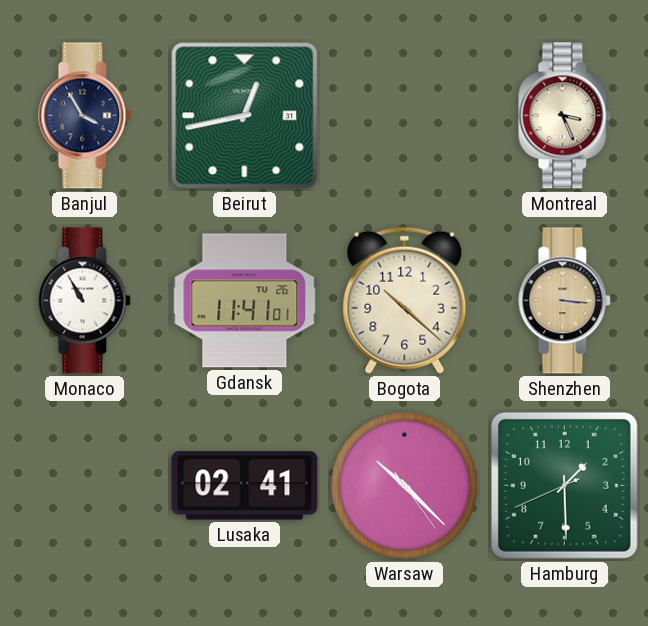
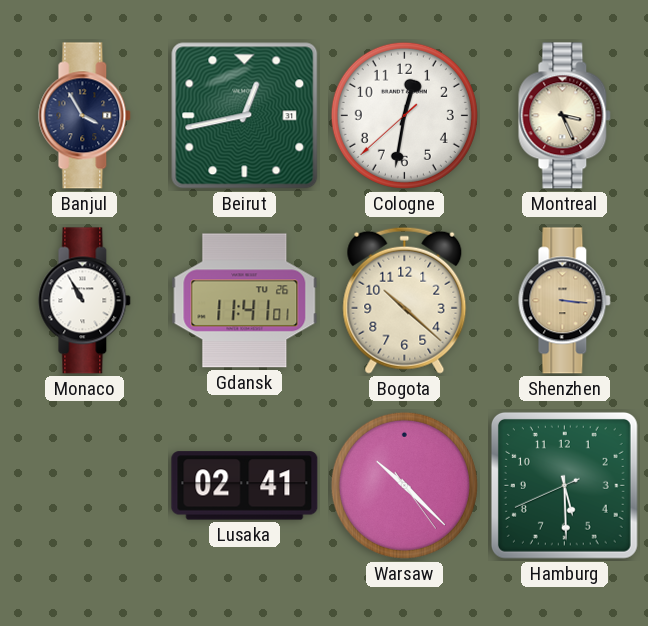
Cologne: none -> 12:31
Hamburg: 1:29 -> 5:29
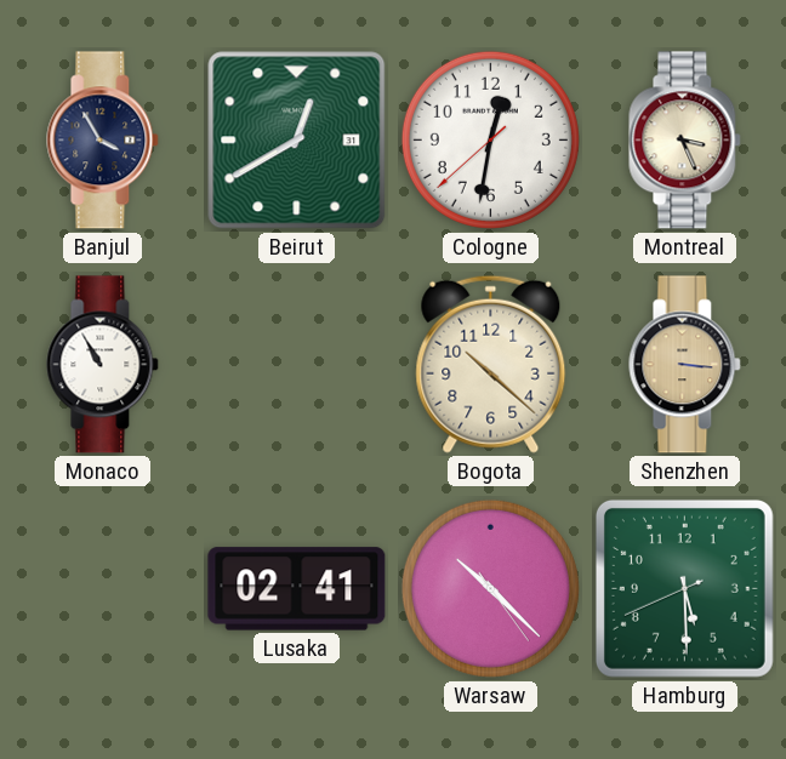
Beirut: 12:43 -> 12:40
Gdansk: 11:41 -> none
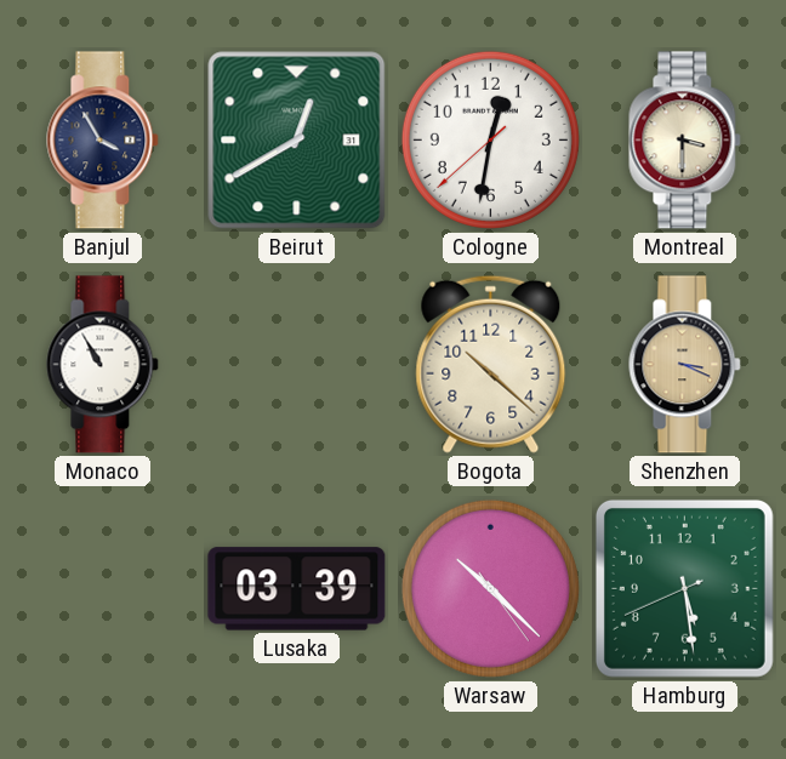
Montreal: 3:26 -> 3:30
Shenzhen: 3:16 -> 3:19
Lusaka: 02:41 -> 03:39
Hamburg: 5:29 -> 5:28
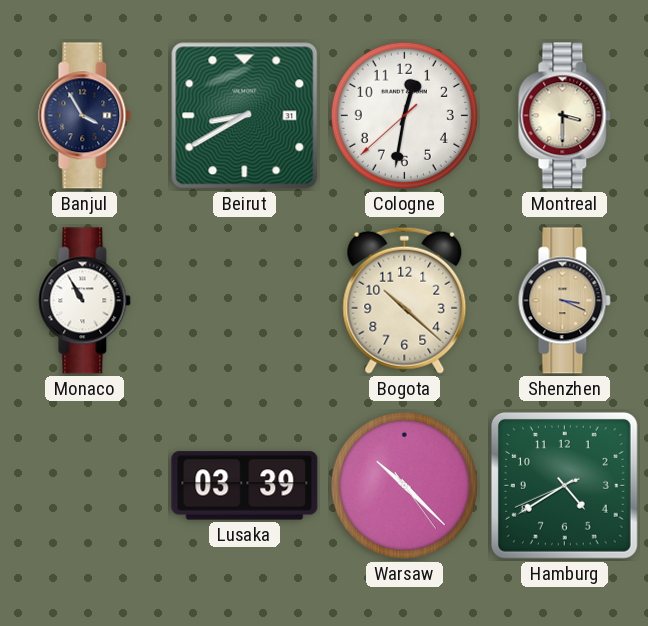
Beirut: 12:40 -> 8:40
Hamburg: 5:28 -> 4:39
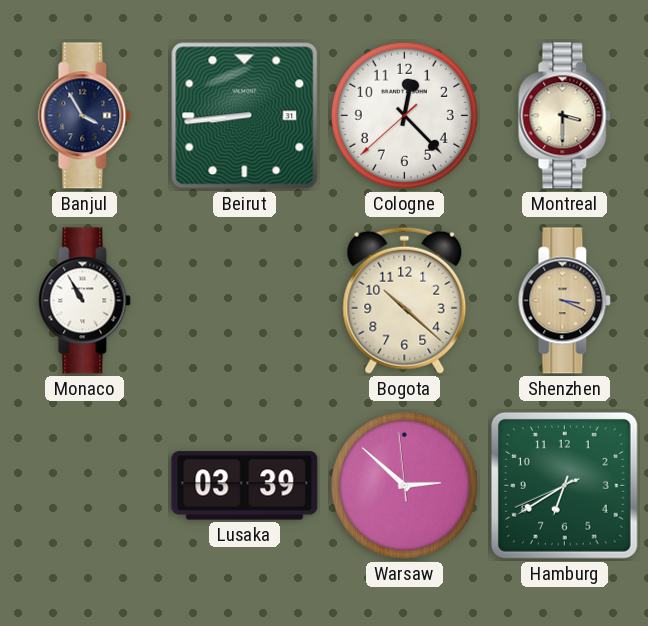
Beirut: 8:40 -> 8:44
Cologne: 12:31 -> 12:22
Warsaw: 10:22 -> 2:51
Hamburg: 4:39 -> 6:39
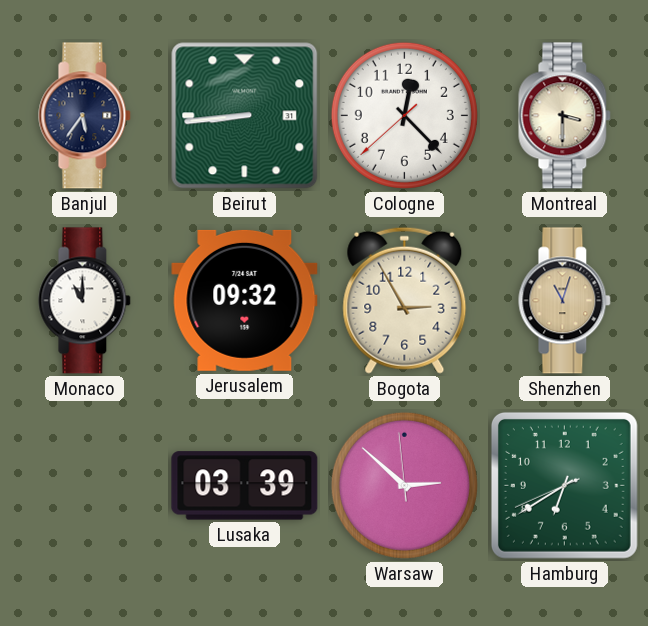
Banjul: 3:55 -> 5:36
Monaco: 10:55 -> 11:00
Jerusalem: none -> 09:32
Bogota: 10:22 -> 2:55
Shenzhen: 3:19 -> 11:03
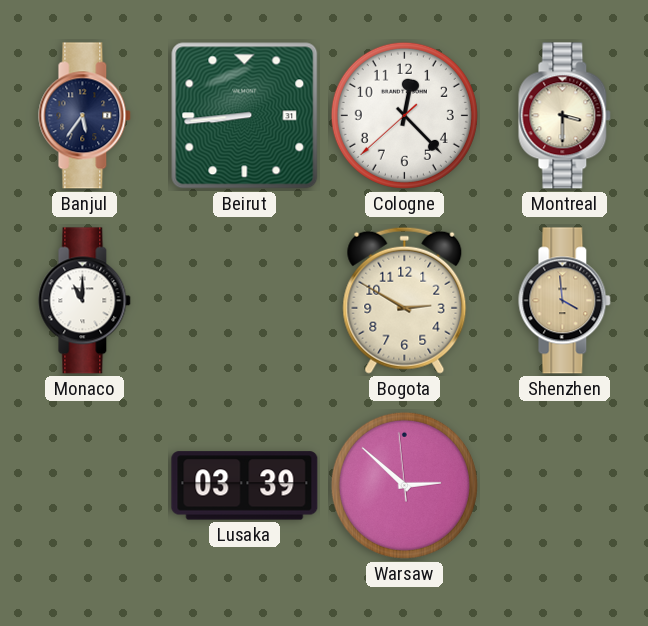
Jerusalem: 09:32 -> none
Bogota: 2:55 -> 2:50
Shenzhen: 11:03 -> 3:59
Hamburg: 6:39 -> none
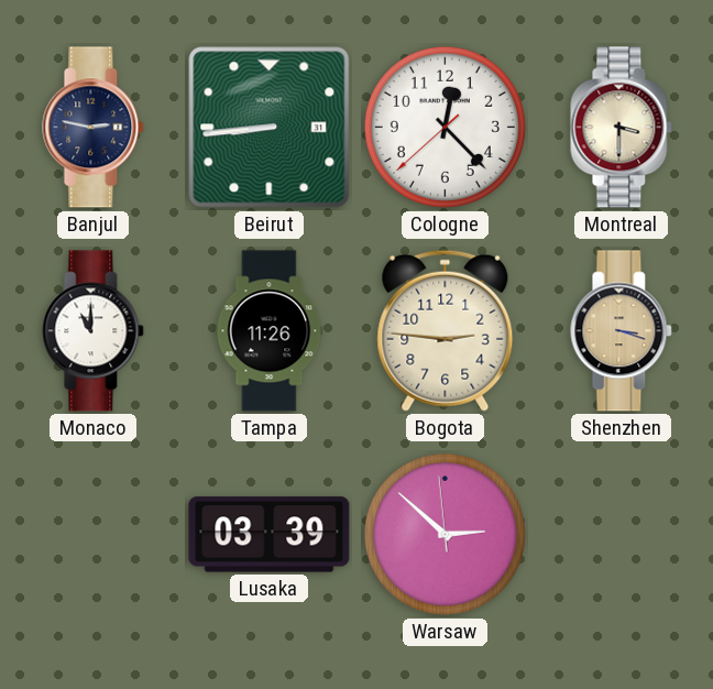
Banjul: 5:36 -> 2:47
Tampa: none -> 11:26
Bogota: 2:50 -> 2:46
Shenzhen: 3:59 -> 3:18
